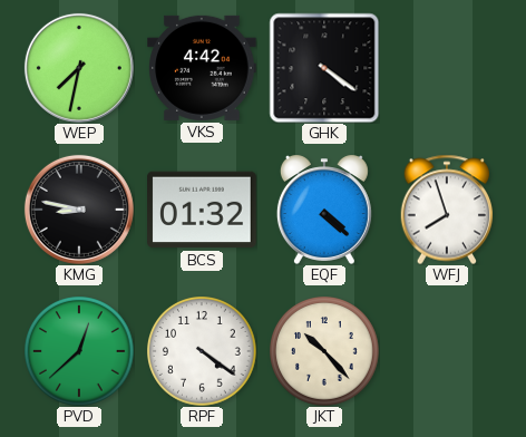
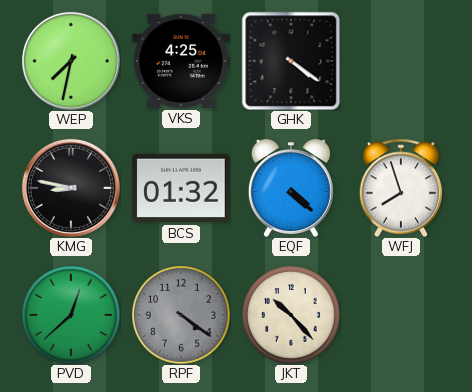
VKS: 4:42 -> 4:25
RPF dial: white -> grey
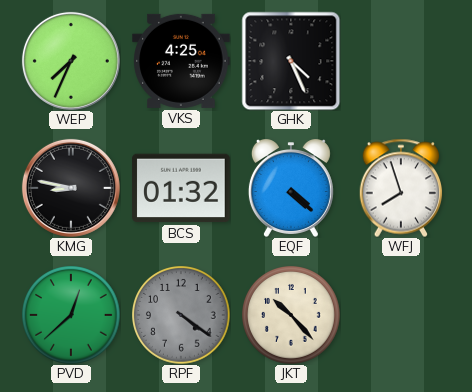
WEP: 7:32 -> 7:34
GHK: 4:21 -> 4:26
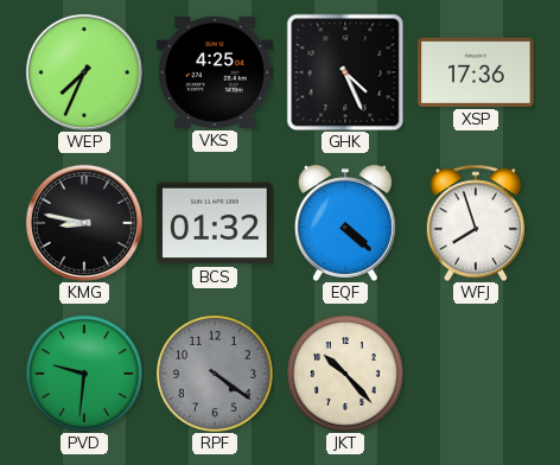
XSP: none -> 17:36
PVD: 12:38 -> 9:31
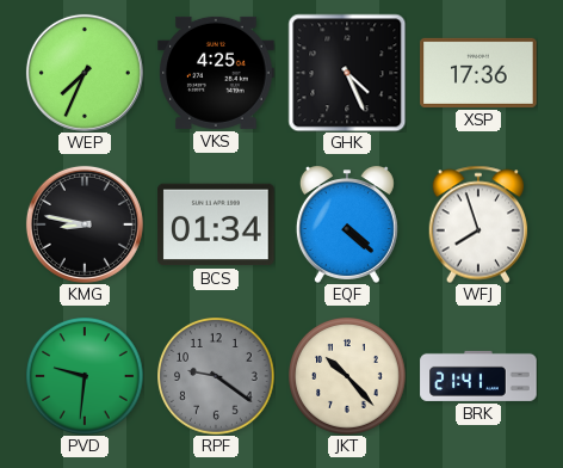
BCS: 01:32 -> 01:34
RPF: 4:21 -> 9:21
BRK: none -> 21:41
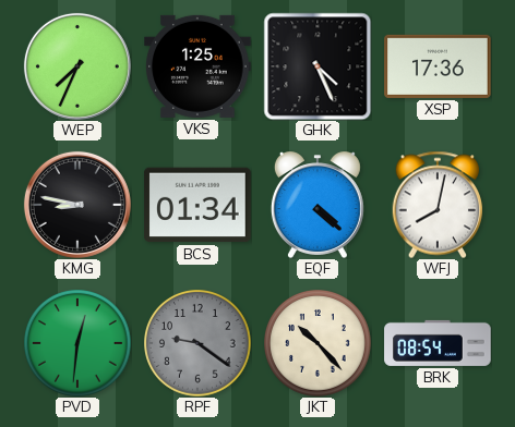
VKS: 4:25 -> 1:25
WFJ: 7:57 -> 8:02
PVD: 9:31 -> 12:31
BRK: 21:41 -> 08:54
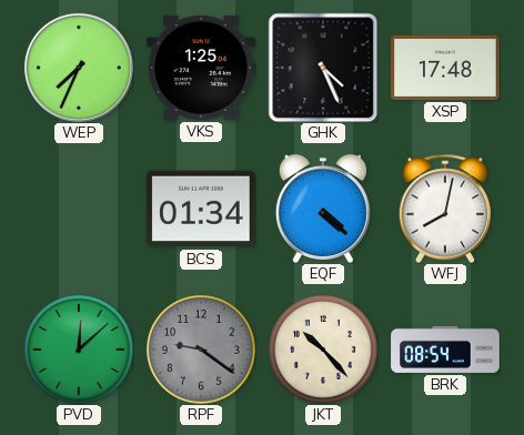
XSP: 17:36 -> 17:48
KMG: 8:47 -> none
PVD: 12:31 -> 12:08
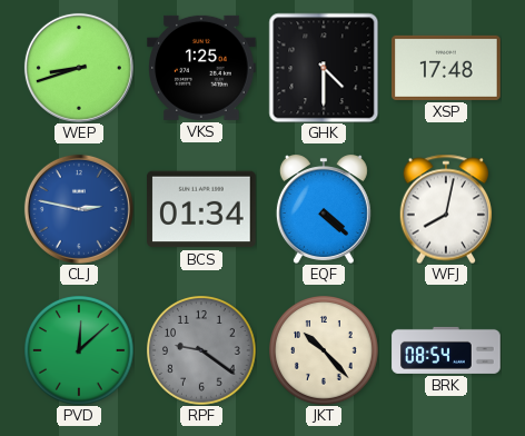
WEP: 7:34 -> 8:42
GHK: 4:26 -> 4:30
CLJ: none -> 2:47
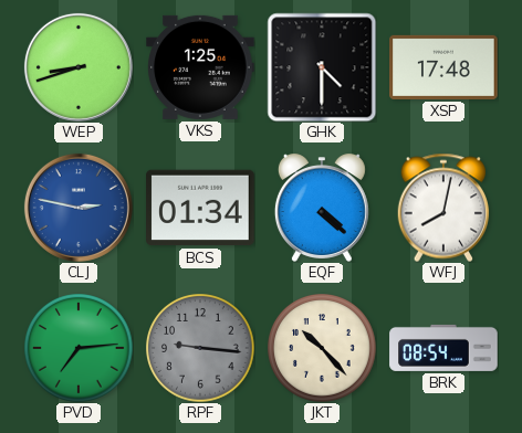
PVD: 12:08 -> 7:14
RPF: 9:21 -> 9:16
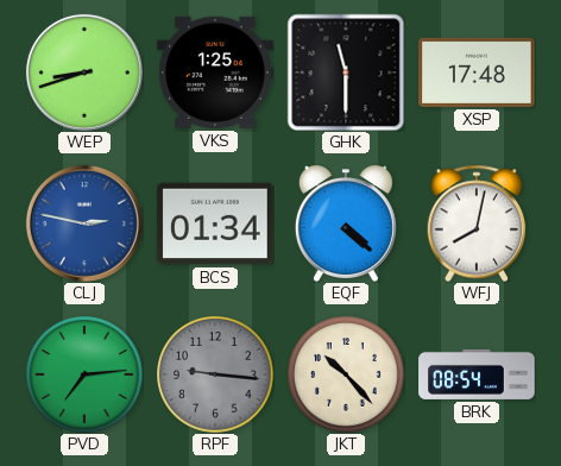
GHK: 4:30 -> 11:30
